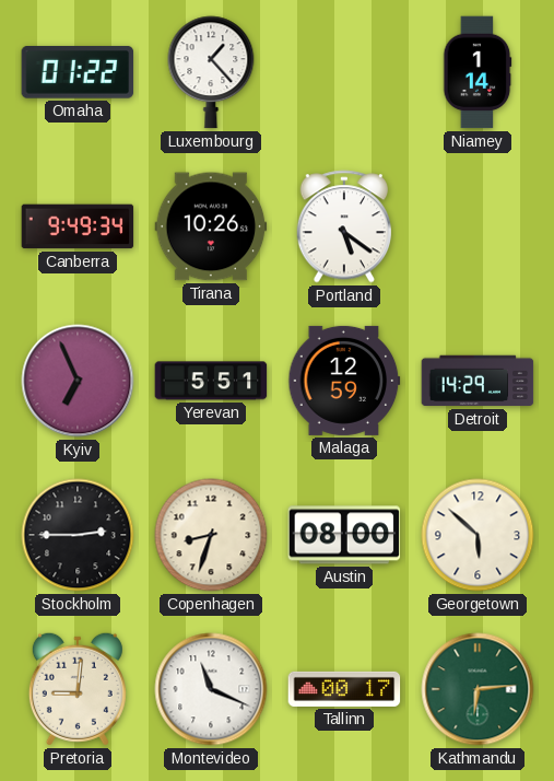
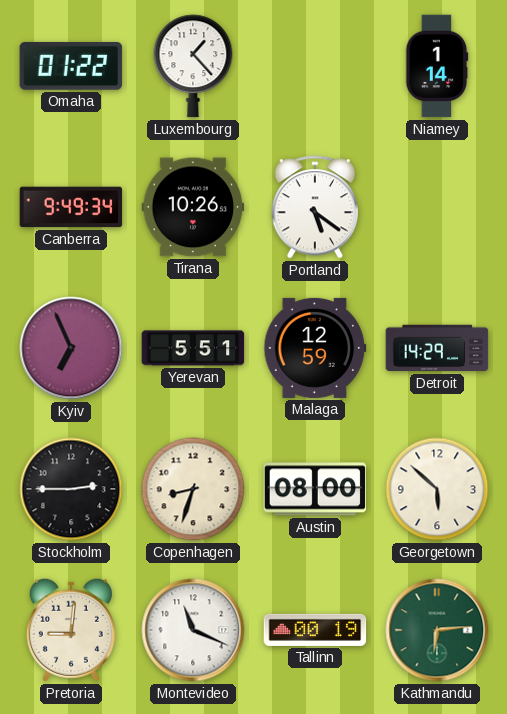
Tallinn: 00:17 -> 00:19
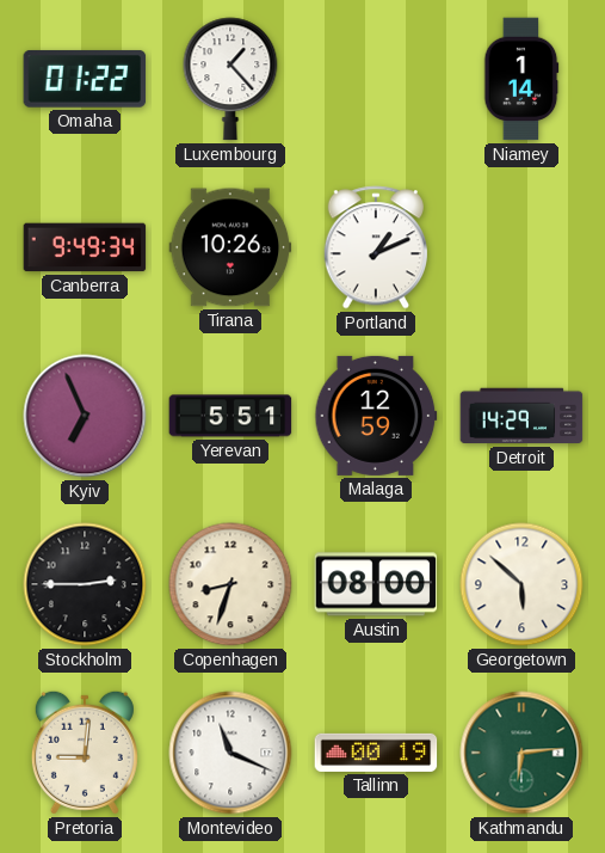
Portland: 5:21 -> 1:11
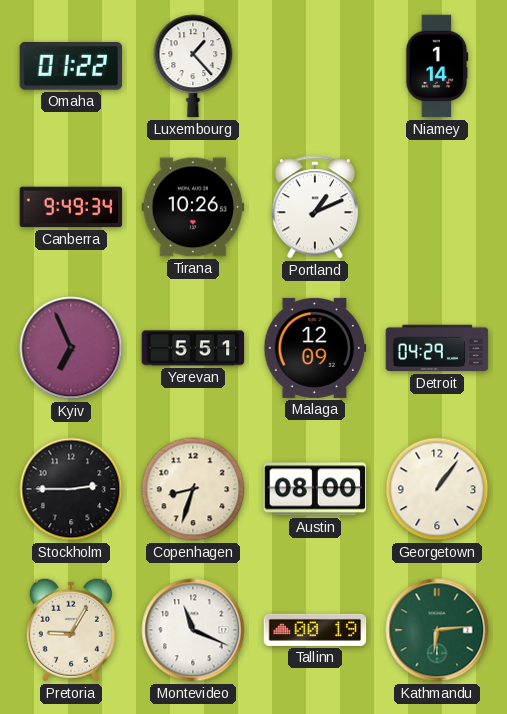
Malaga: 12:59 -> 12:09
Detroit: 14:29 -> 04:29
Georgetown: 5:52 -> 1:06
Pretoria: 9:01 -> 9:05
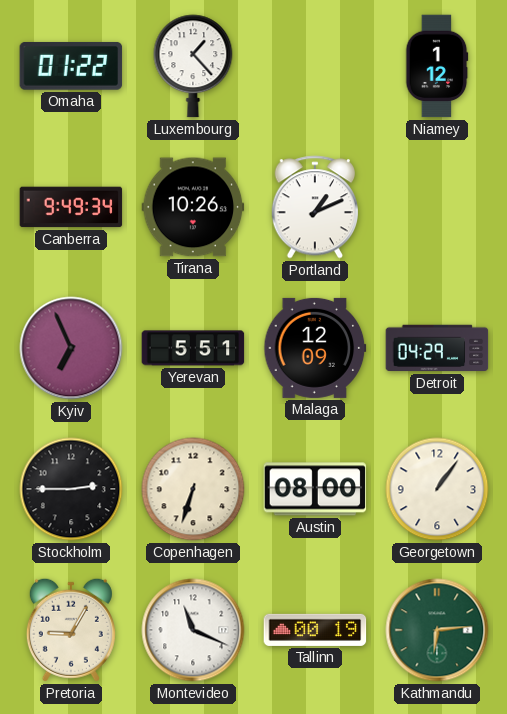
Niamey: 1:14 -> 1:12
Copenhagen: 8:33 -> 6:33
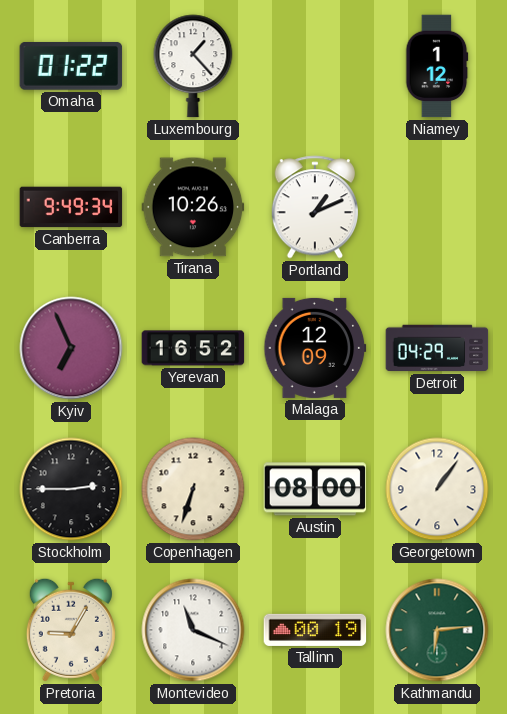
Yerevan: 5:51 -> 16:52
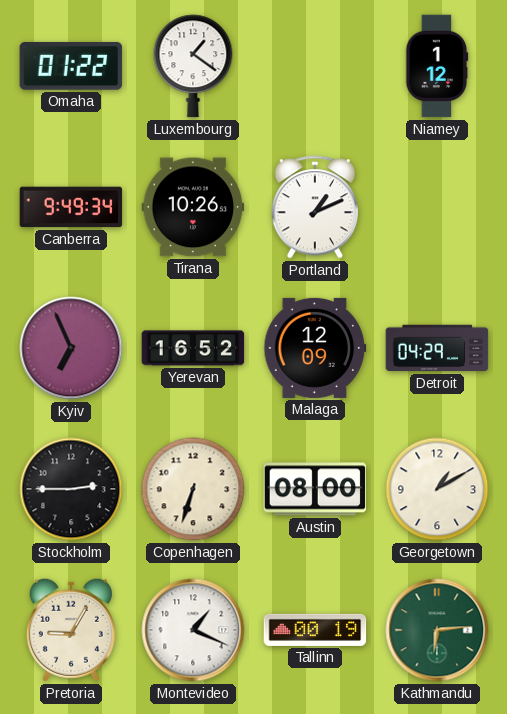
Luxembourg: 1:23 -> 1:21
Georgetown: 1:06 -> 1:10
Montevideo: 11:19 -> 1:19
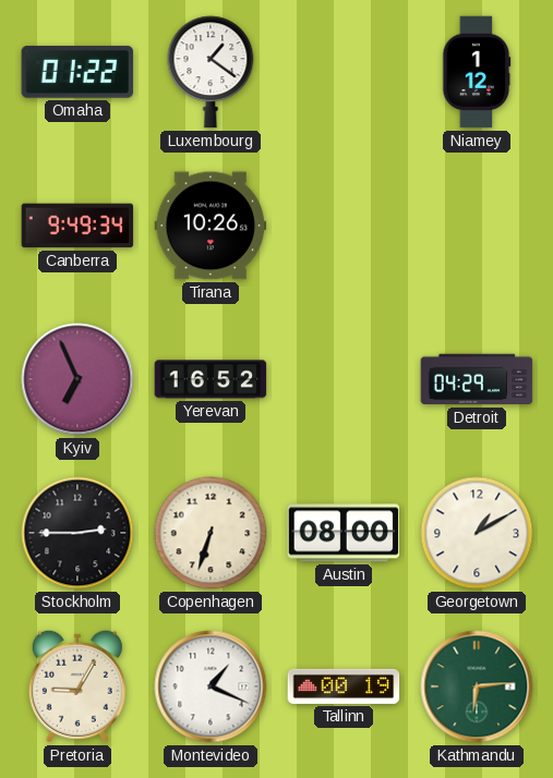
Portland: 1:11 -> none
Malaga: 12:09 -> none
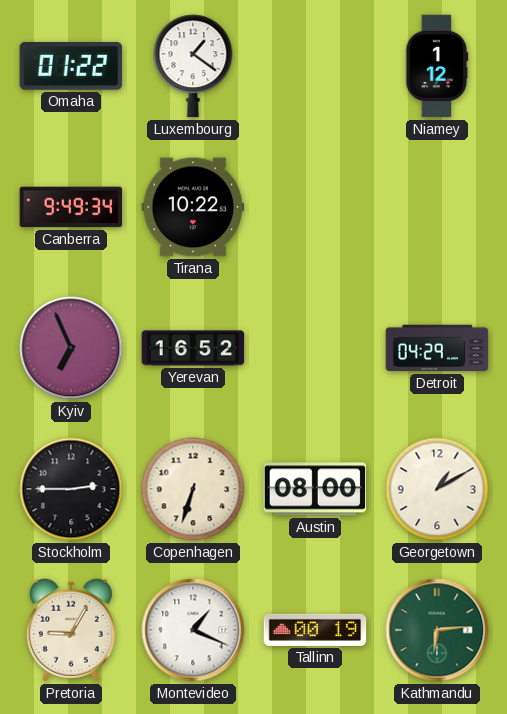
Tirana: 10:26 -> 10:22
